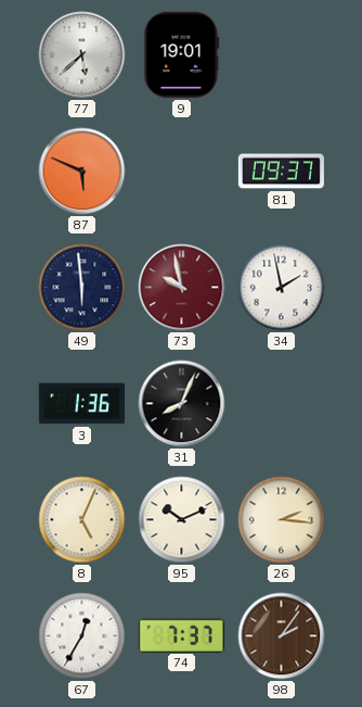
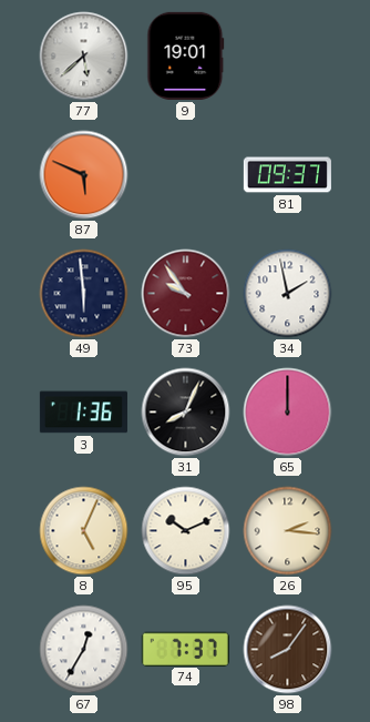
73: 9:58 -> 9:54
65: none -> 12:00
98: 2:06 -> 8:06
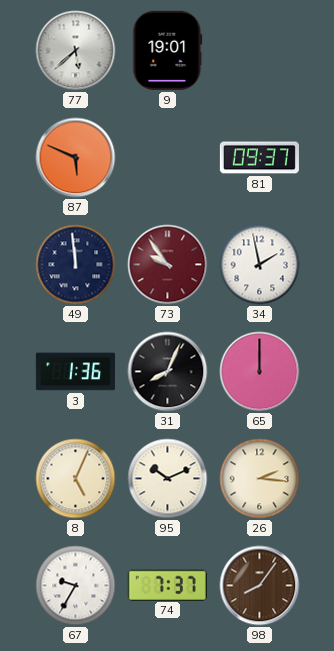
49: 5:59 -> 11:59
67: 12:35 -> 9:35
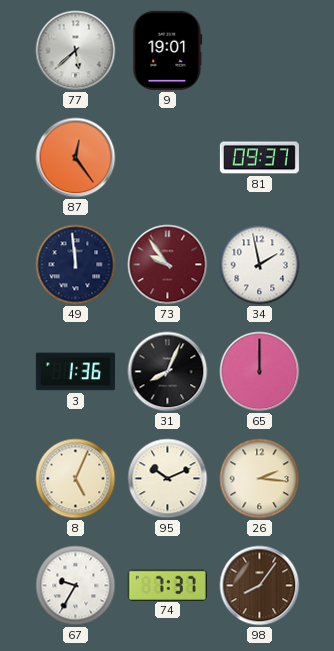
87: 5:49 -> 12:24
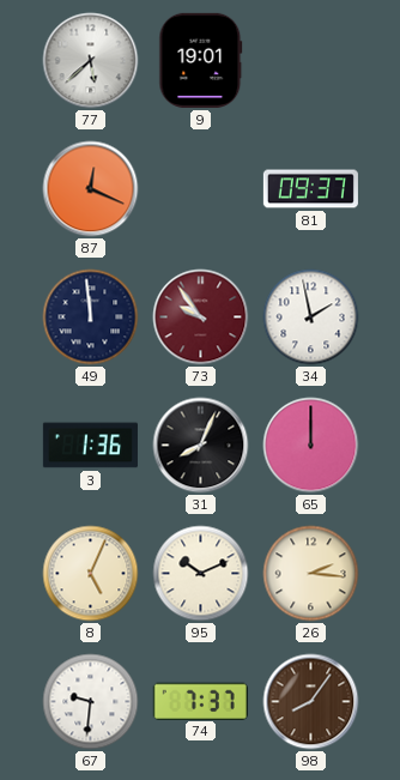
87: 12:24 -> 12:19
67: 9:35 -> 9:31
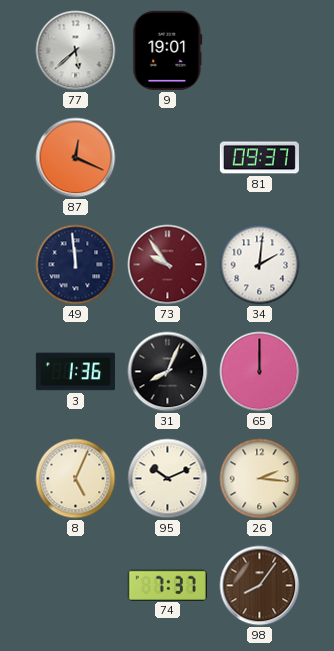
34: 1:58 -> 2:01
67: 9:31 -> none
